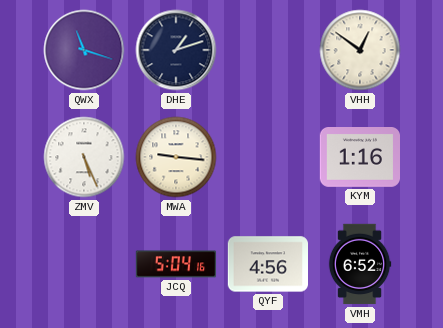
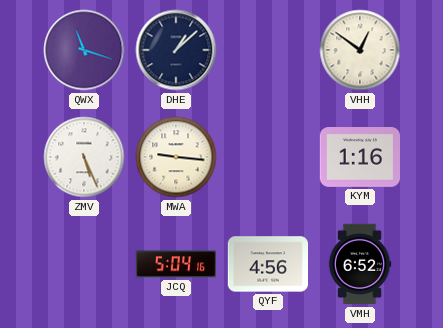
DHE: 1:12 -> 1:08
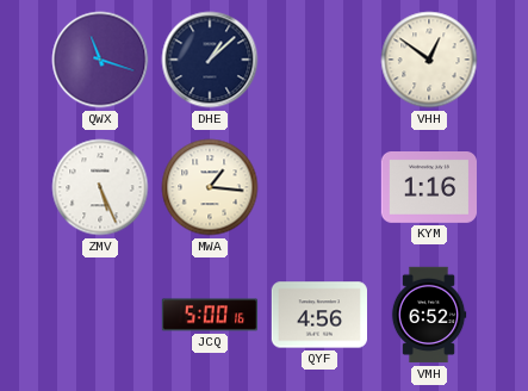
MWA: 9:16 -> 1:16
JCQ: 5:04 -> 5:00
